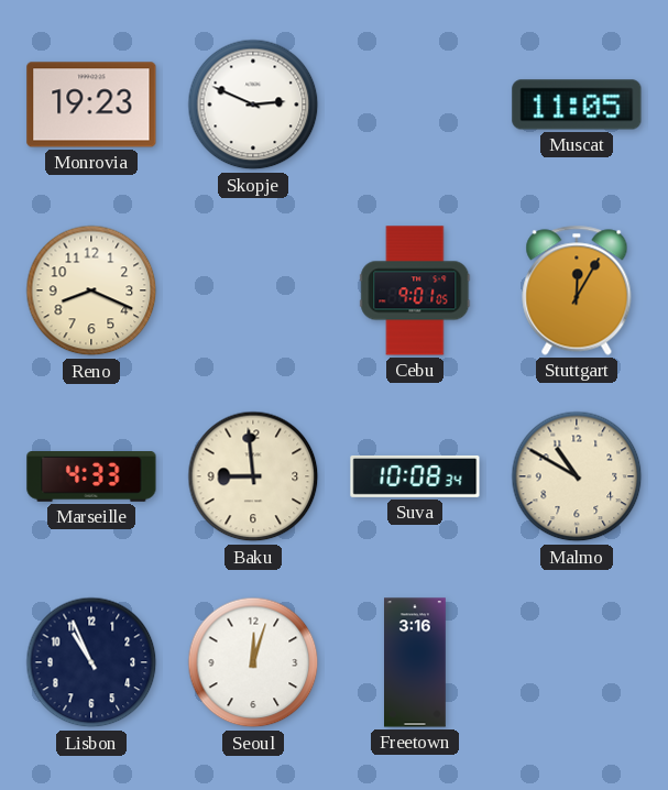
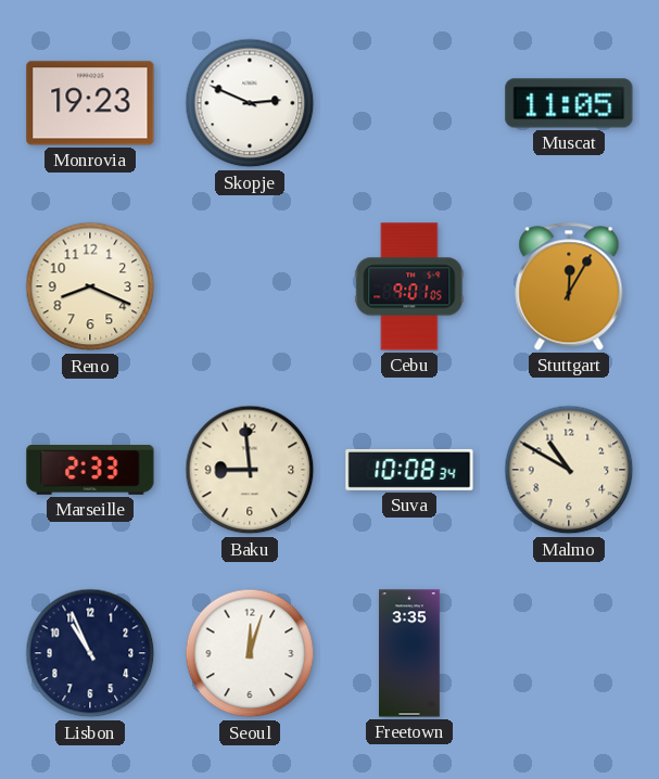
Marseille: 4:33 -> 2:33
Freetown: 3:16 -> 3:35
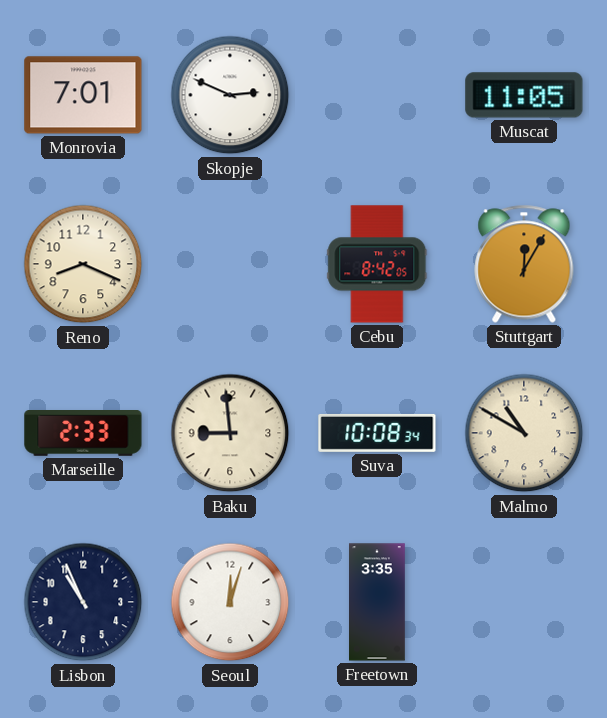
Monrovia: 19:23 -> 7:01
Cebu: 9:01 -> 8:42
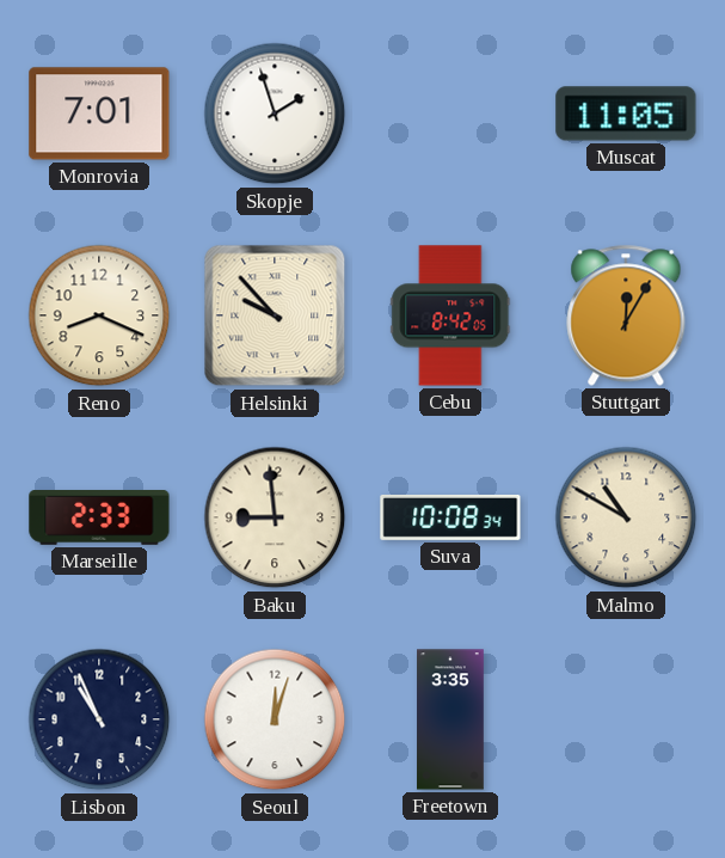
Skopje: 2:49 -> 1:57
Helsinki: none -> 9:53
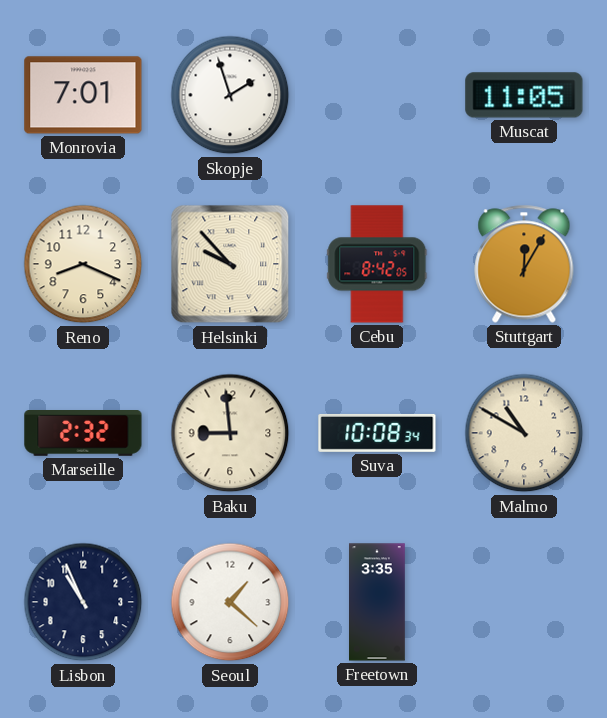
Marseille: 2:33 -> 2:32
Seoul: 12:03 -> 1:22
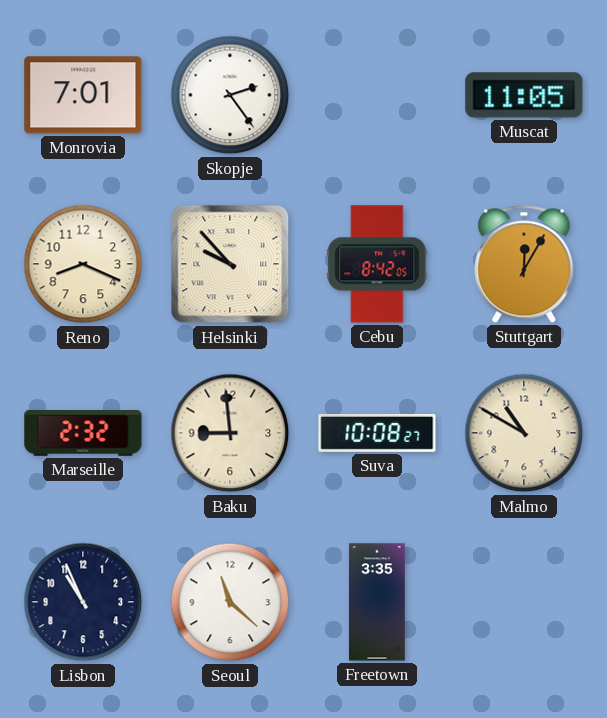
Skopje: 1:57 -> 2:24
Suva: 10:08:34 -> 10:08:27
Seoul: 1:22 -> 11:22
